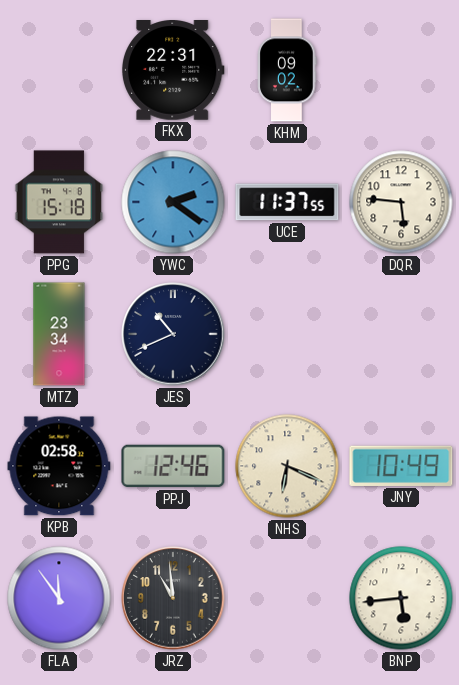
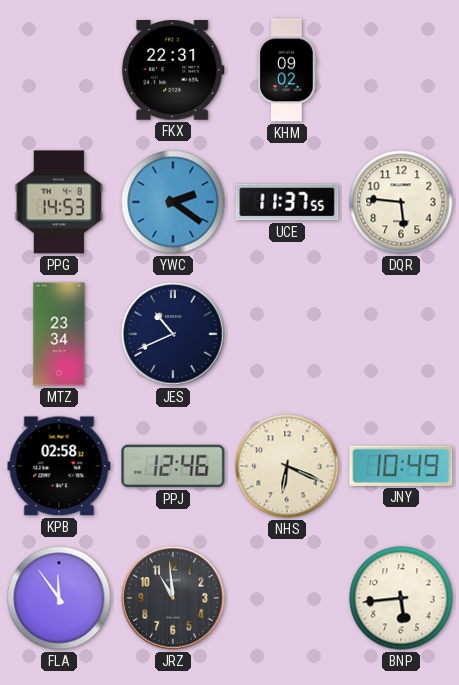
PPG: 15:18 -> 14:53
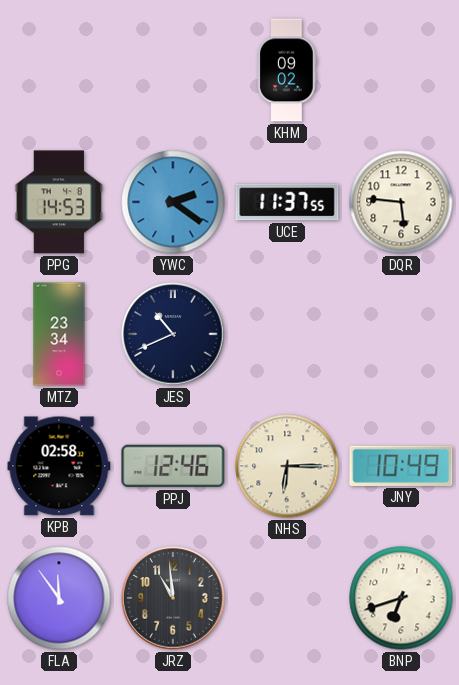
FKX: 22:31 -> none
NHS: 6:19 -> 6:15
BNP: 5:44 -> 6:42
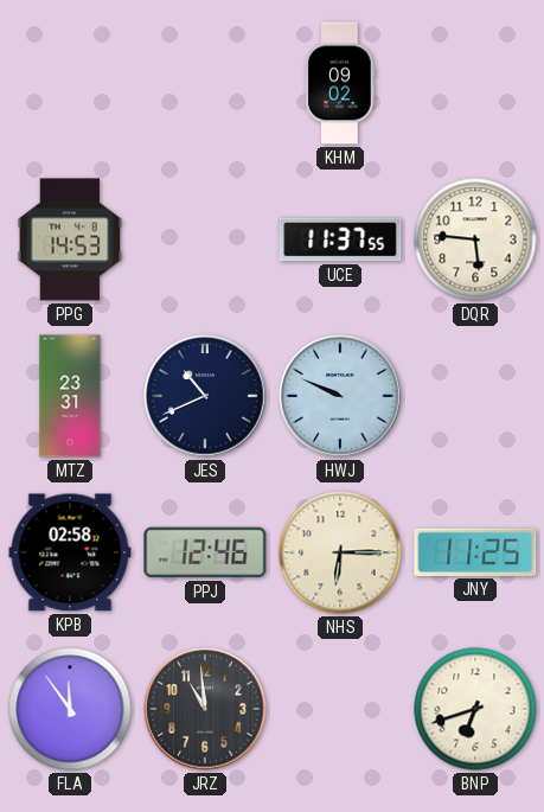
YWC: 2:21 -> none
MTZ: 23:34 -> 23:31
HWJ: none -> 9:49
JNY: 10:49 -> 11:25
